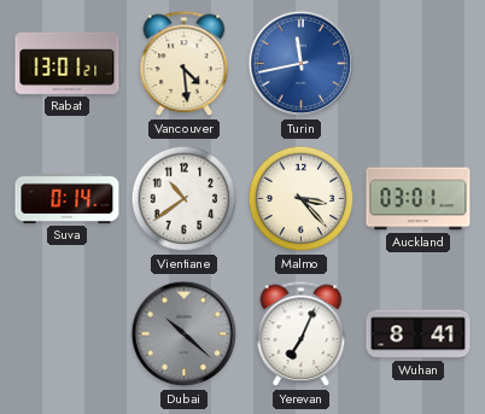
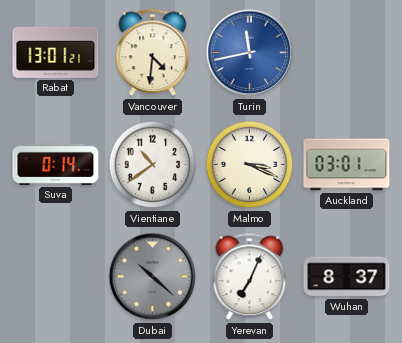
Vancouver: 4:29 -> 4:31
Malmo: 3:23 -> 3:19
Wuhan: 8:41 -> 8:37
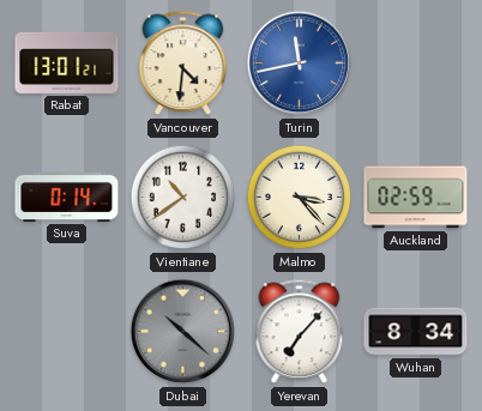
Malmo: 3:19 -> 3:23
Auckland: 03:01 -> 02:59
Yerevan: 7:04 -> 7:07
Wuhan: 8:37 -> 8:34
